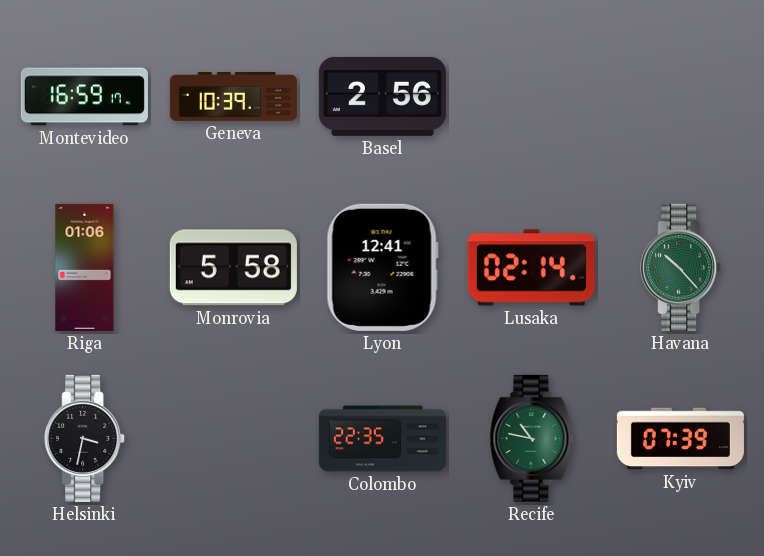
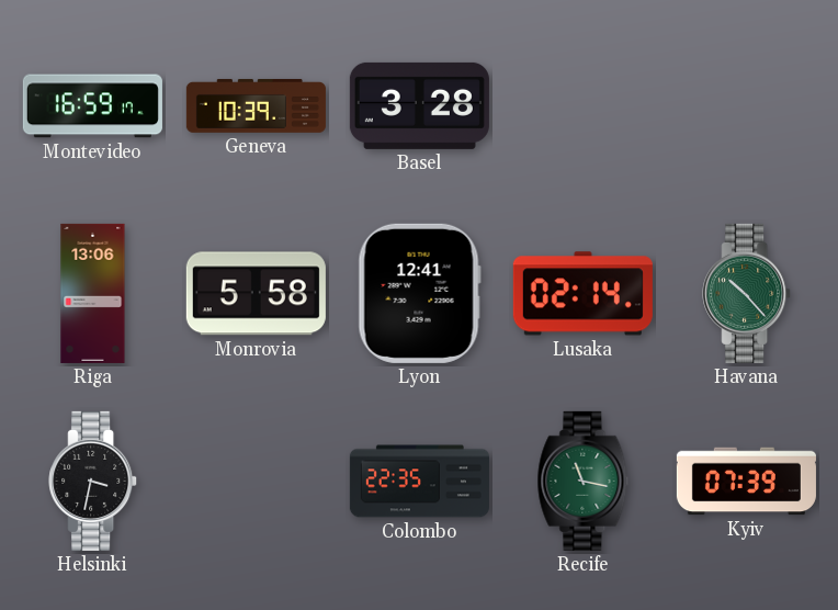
Basel: 2:56 -> 3:28
Riga: 01:06 -> 13:06
Recife: 10:47 -> 11:17
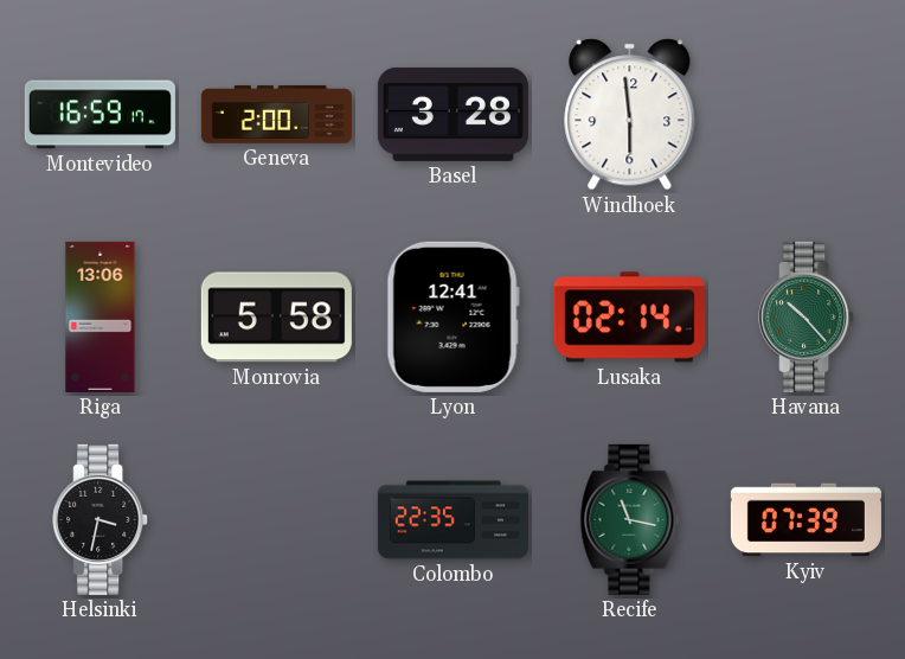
Geneva: 10:39 -> 2:00
Windhoek: none -> 5:59
